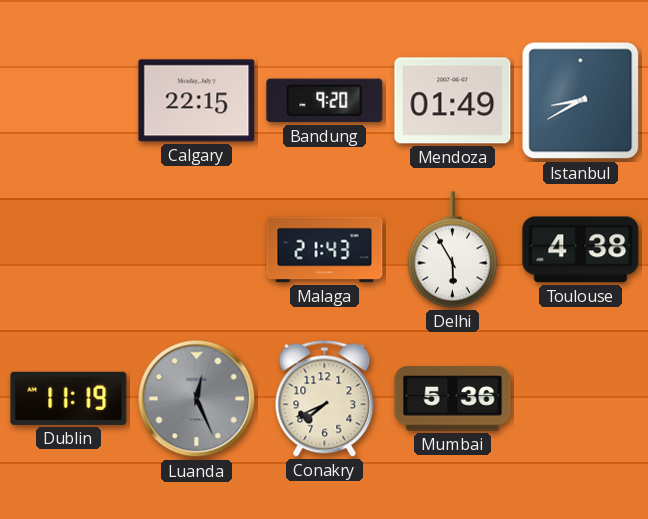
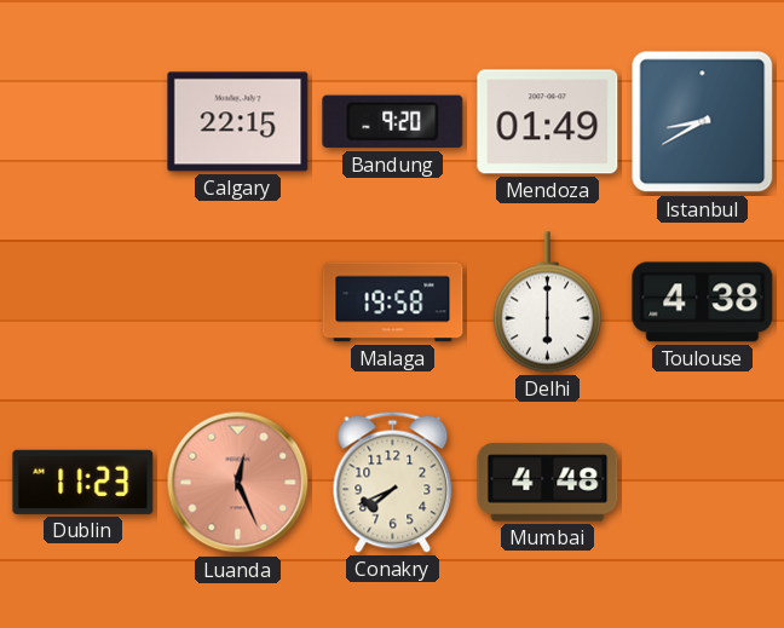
Malaga: 21:43 -> 19:58
Delhi: 5:55 -> 6:00
Dublin: 11:19 -> 11:23
Luanda dial: grey -> salmon
Mumbai: 5:36 -> 4:48
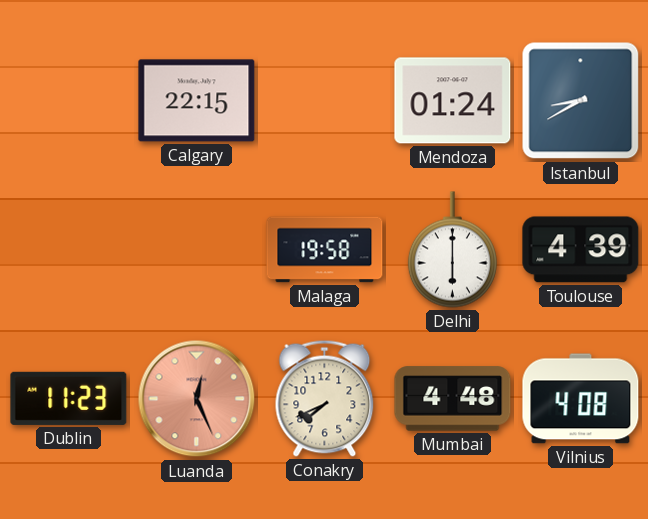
Bandung: 9:20 -> none
Mendoza: 01:49 -> 01:24
Toulouse: 4:38 -> 4:39
Vilnius: none -> 4:08
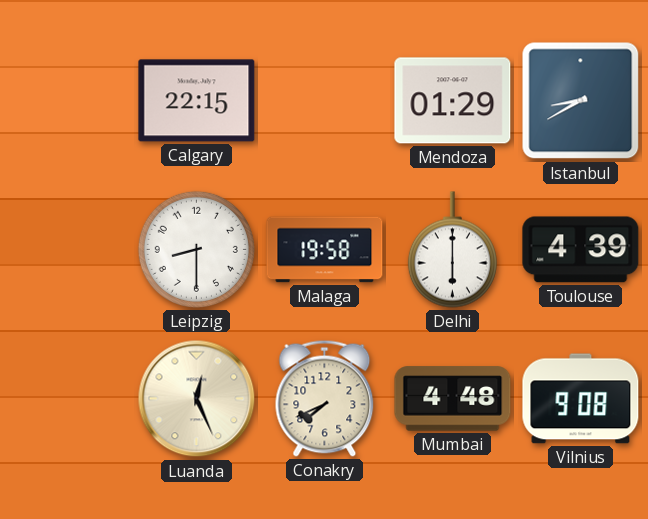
Mendoza: 01:24 -> 01:29
Leipzig: none -> 8:30
Dublin: 11:23 -> none
Luanda dial: salmon -> cream
Vilnius: 4:08 -> 9:08
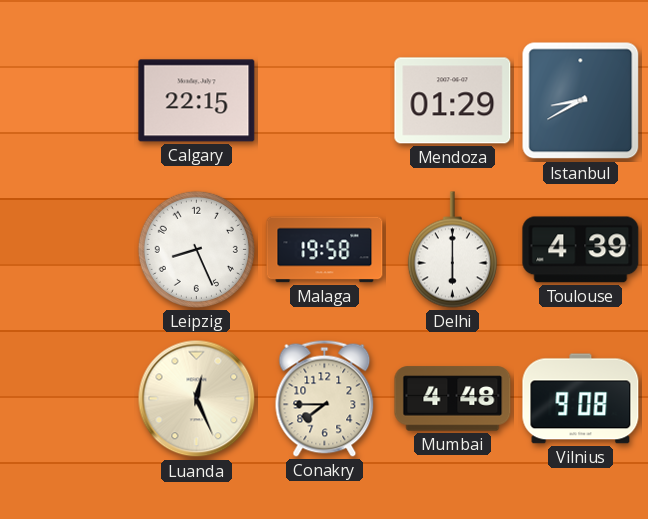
Leipzig: 8:30 -> 8:26
Conakry: 7:41 -> 7:45
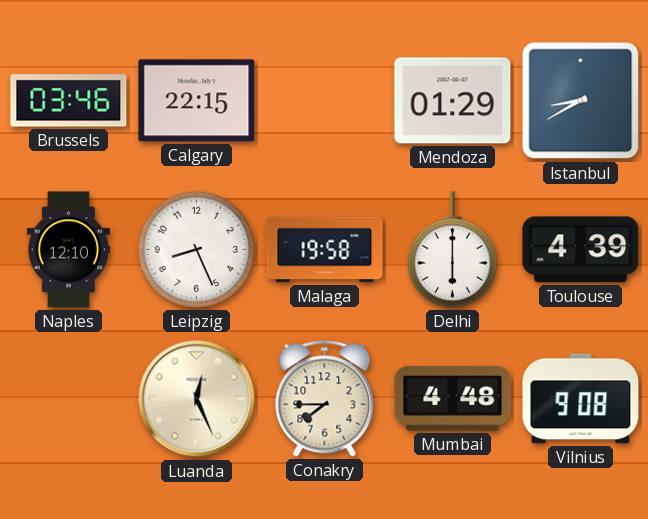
Brussels: none -> 03:46
Naples: none -> 12:10
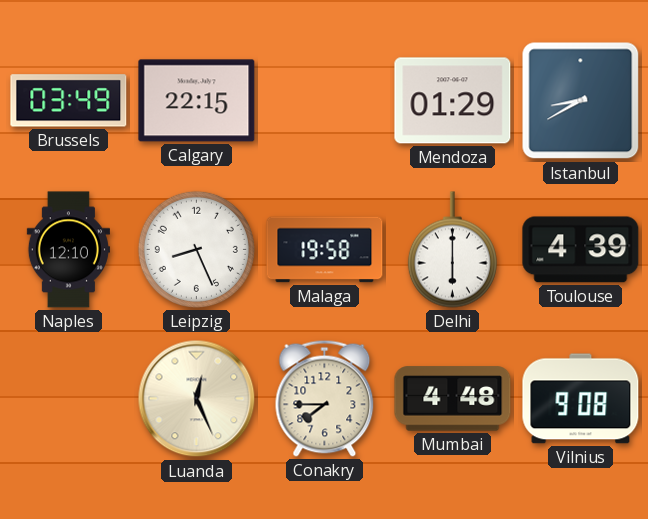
Brussels: 03:46 -> 03:49
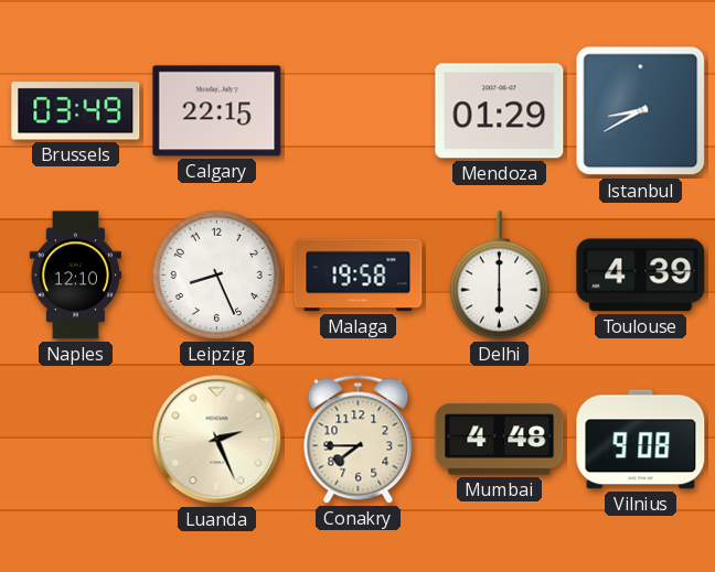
Luanda: 12:26 -> 2:26
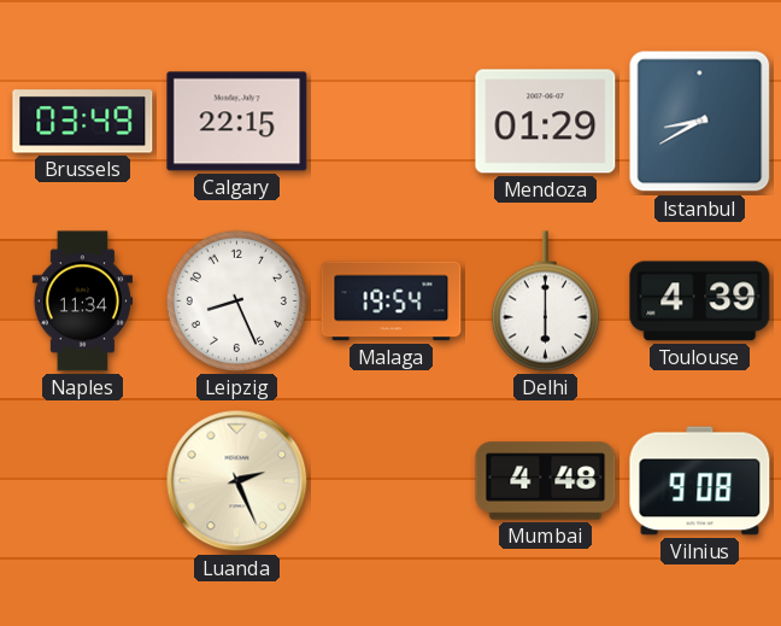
Naples: 12:10 -> 11:34
Malaga: 19:58 -> 19:54
Conakry: 7:45 -> none
